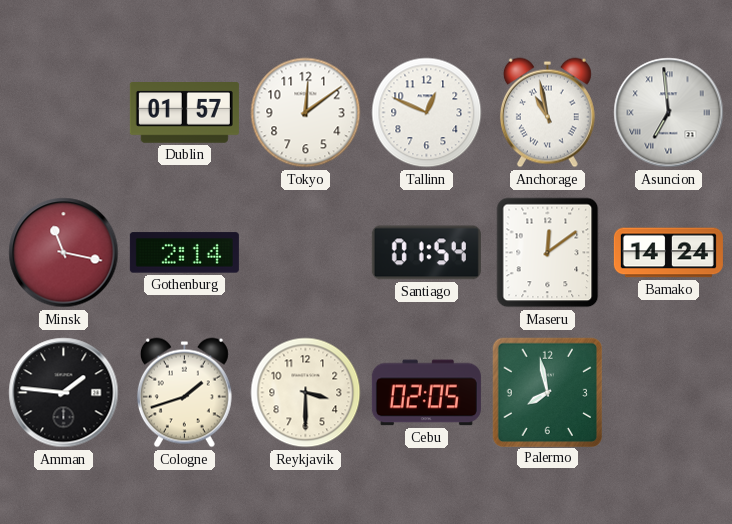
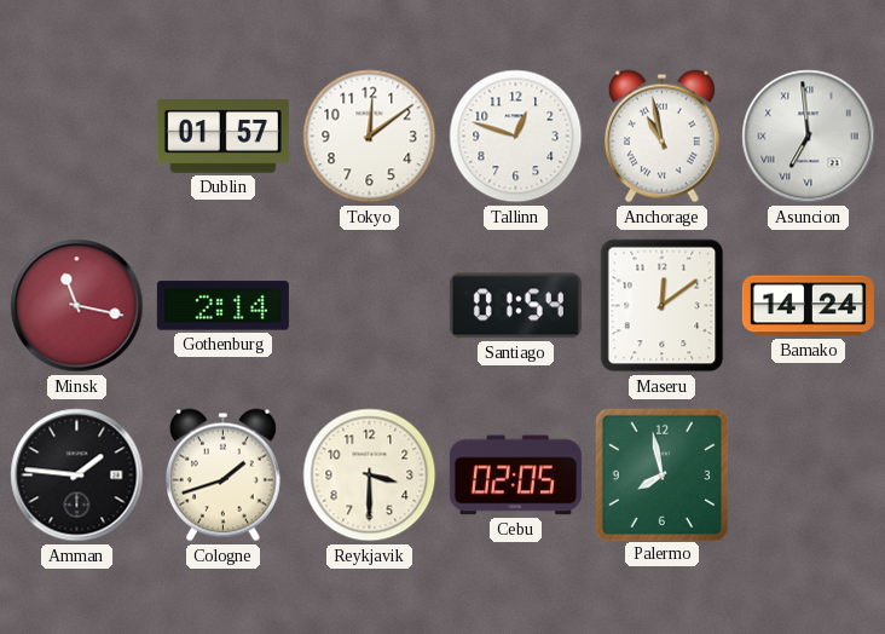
Tallinn: 12:49 -> 12:48
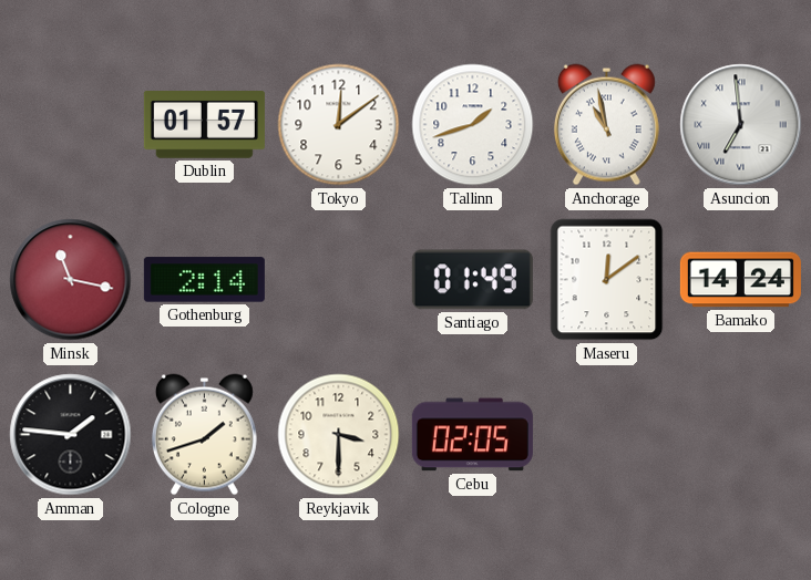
Tallinn: 12:48 -> 1:42
Santiago: 01:54 -> 01:49
Palermo: 7:58 -> none
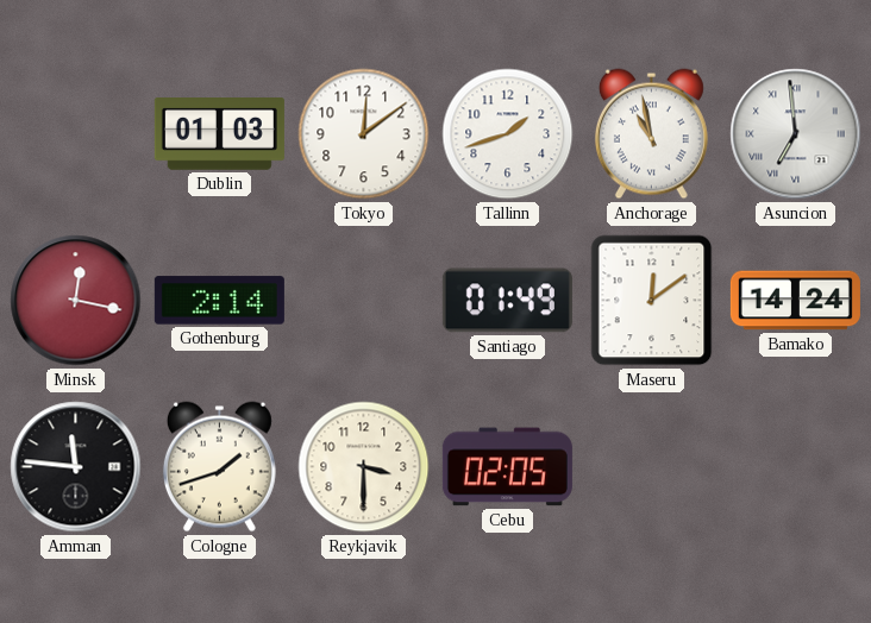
Dublin: 01:57 -> 01:03
Minsk: 11:17 -> 12:17
Amman: 1:46 -> 11:46
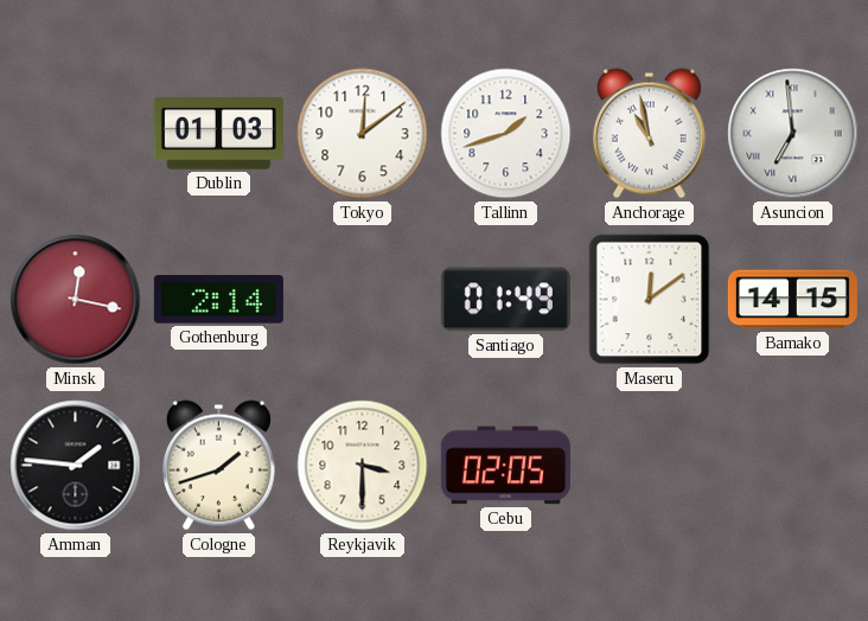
Bamako: 14:24 -> 14:15
Amman: 11:46 -> 1:46
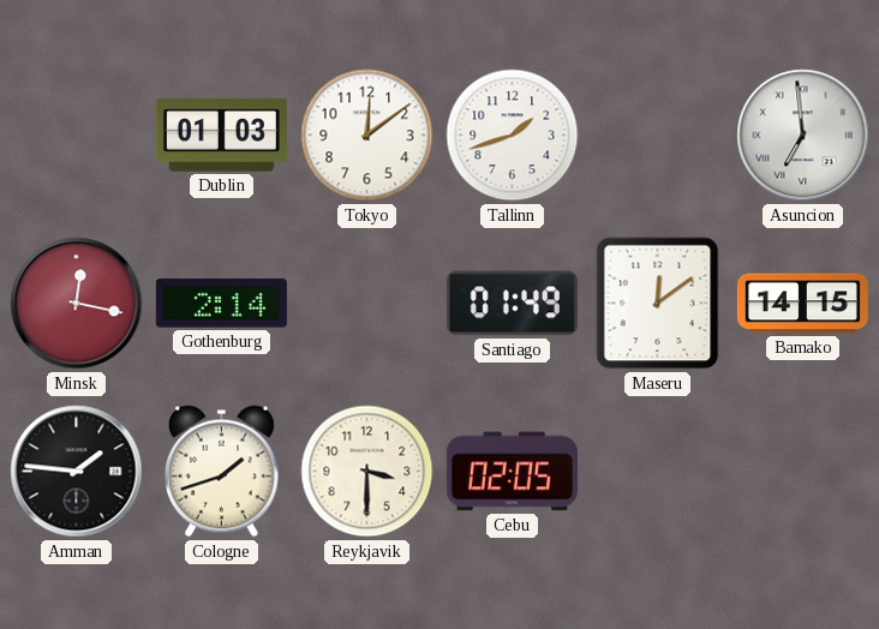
Anchorage: 10:58 -> none
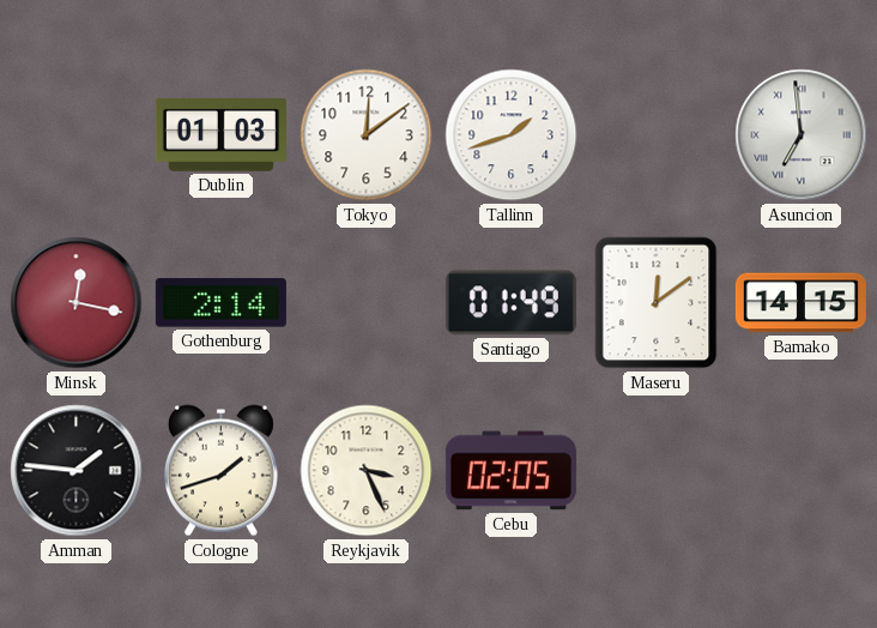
Reykjavik: 3:30 -> 3:26
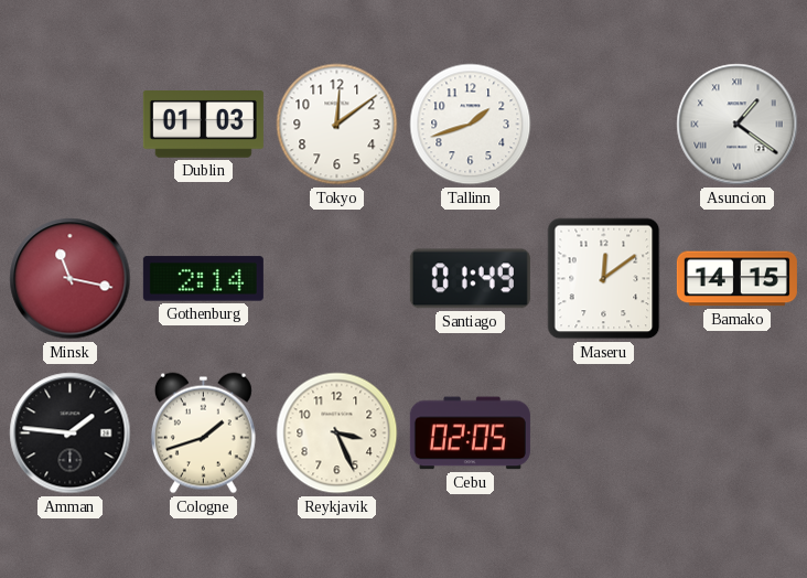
Asuncion: 6:59 -> 1:21
Minsk: 12:17 -> 11:17
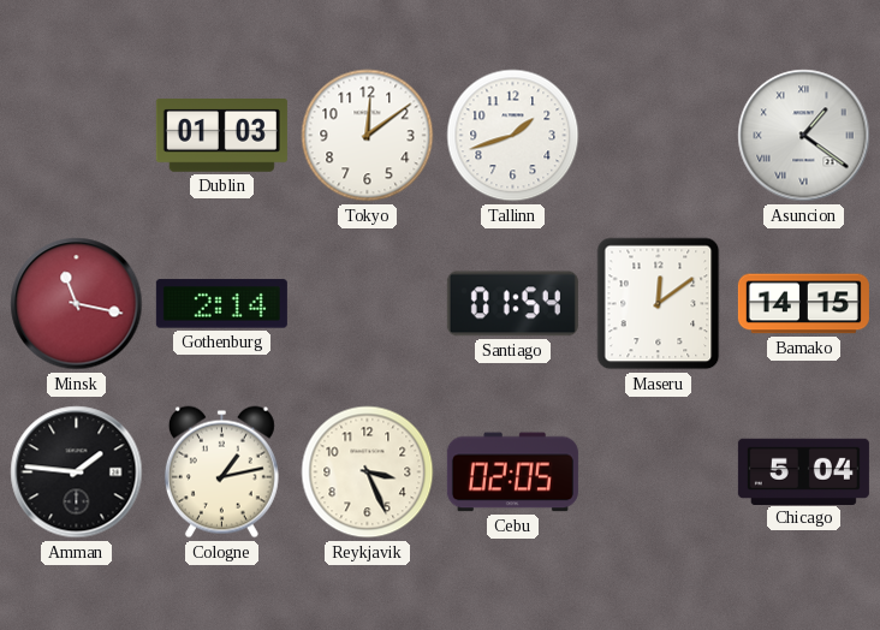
Santiago: 01:49 -> 01:54
Cologne: 1:42 -> 1:13
Chicago: none -> 5:04
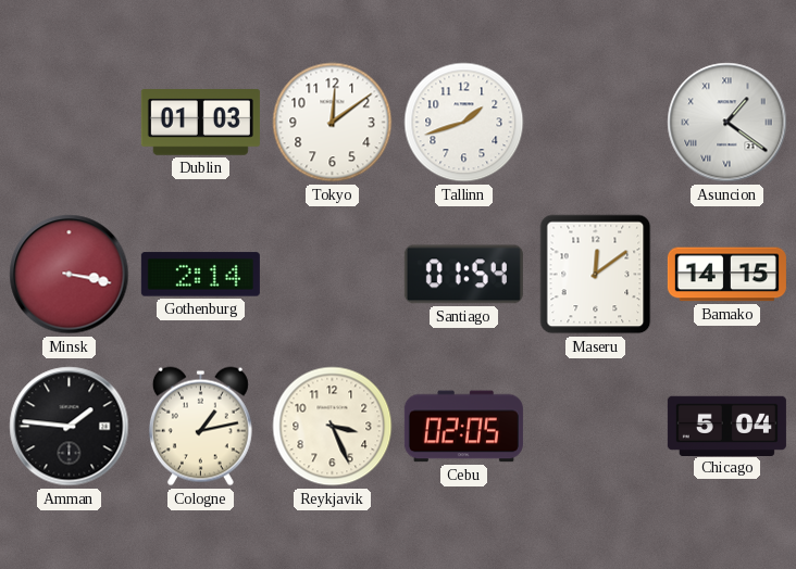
Minsk: 11:17 -> 3:17
